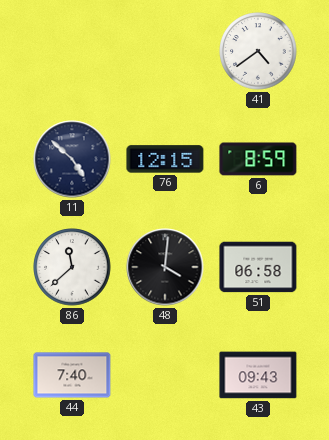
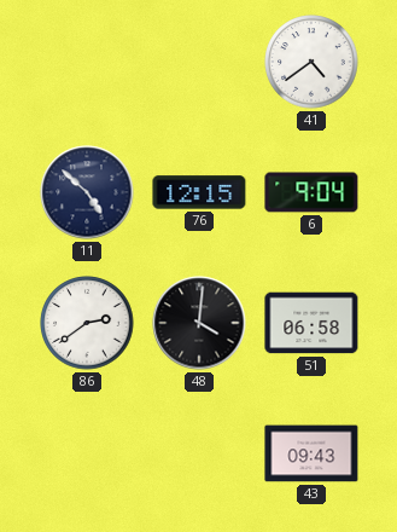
6: 8:59 -> 9:04
86: 11:38 -> 2:39
44: 7:40 -> none
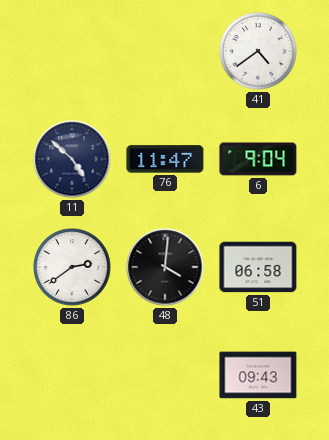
76: 12:15 -> 11:47
